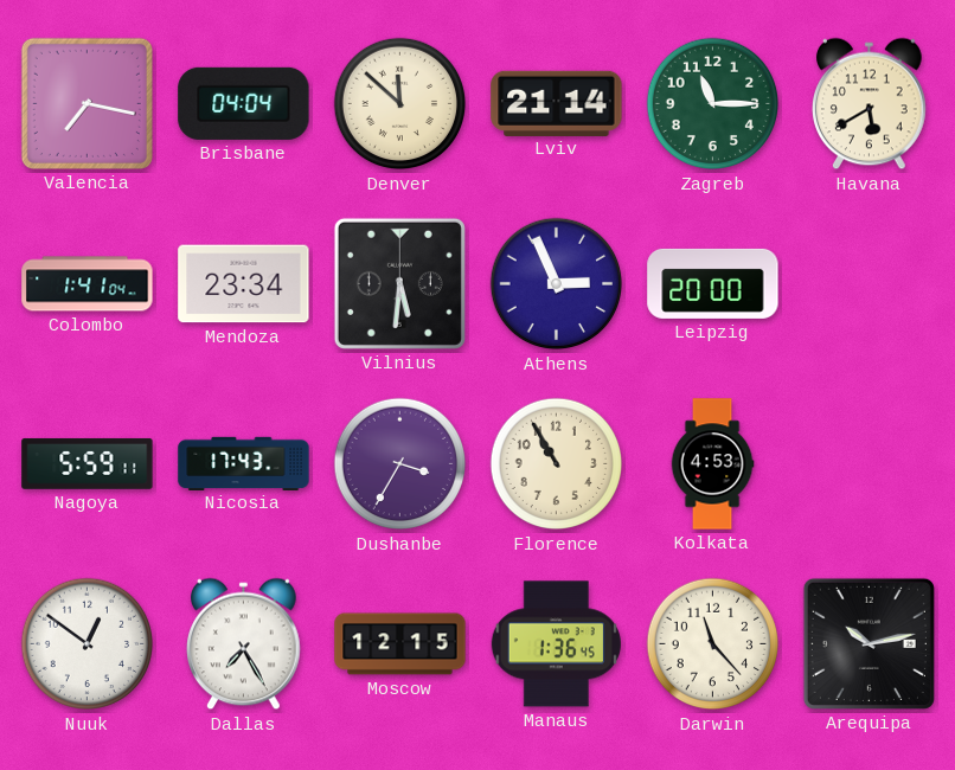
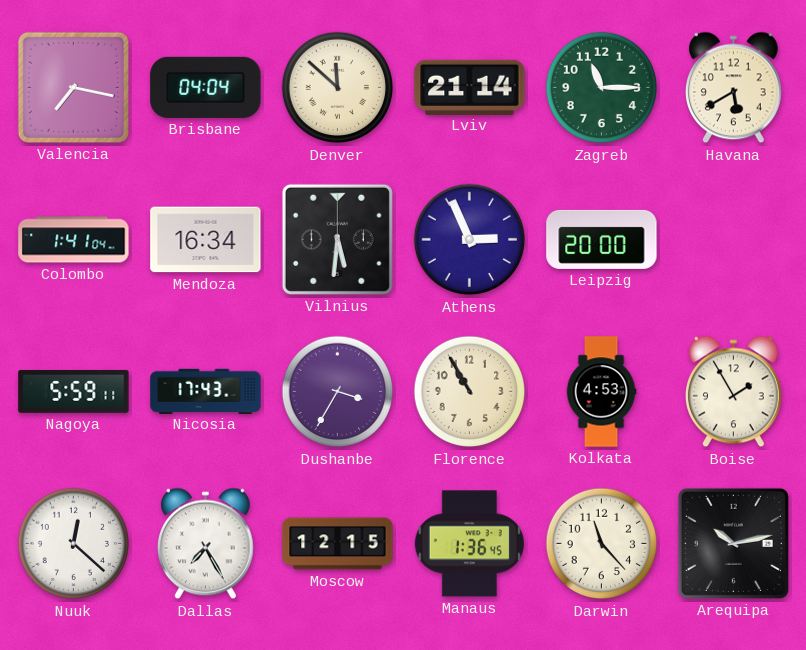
Mendoza: 23:34 -> 16:34
Boise: none -> 1:55
Nuuk: 12:51 -> 12:22
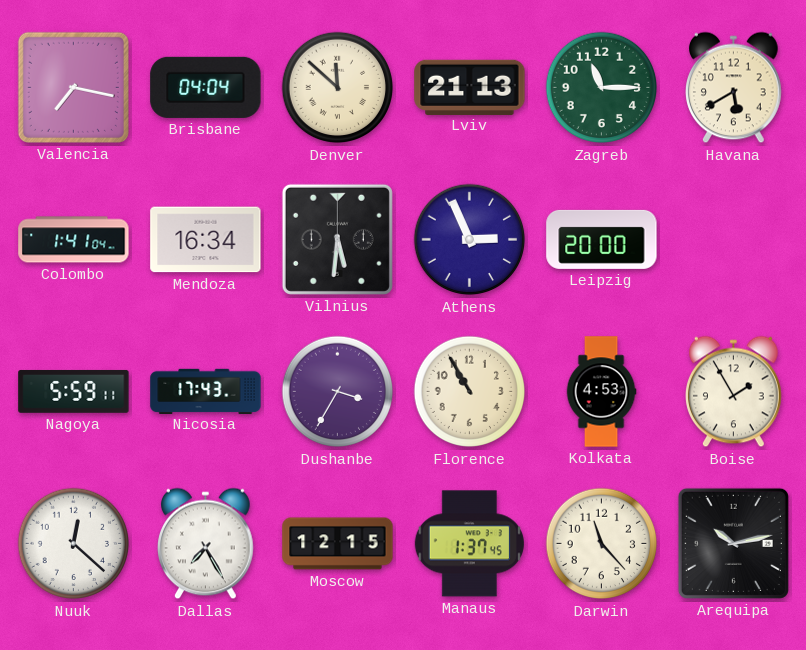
Lviv: 21:14 -> 21:13
Manaus: 1:36 -> 1:37
